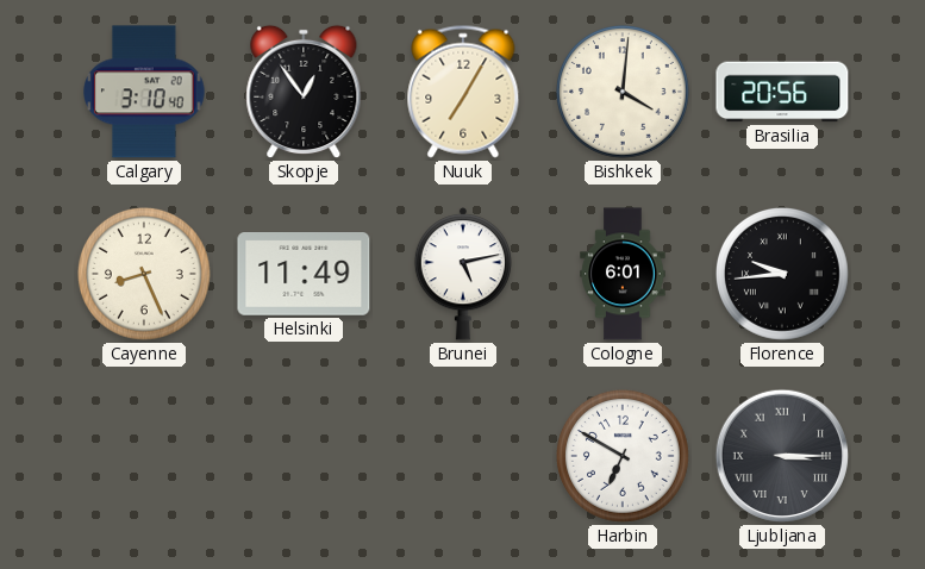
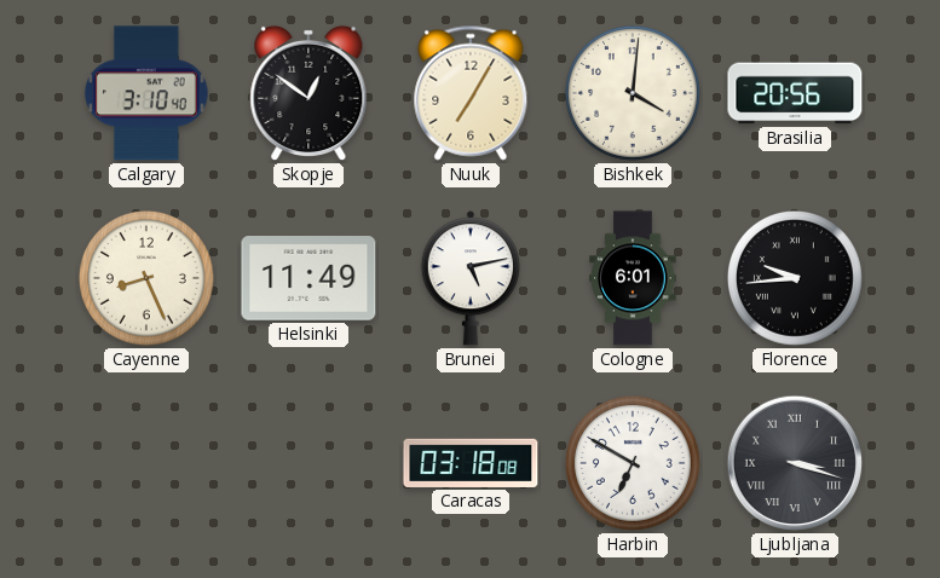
Skopje: 12:54 -> 12:51
Caracas: none -> 03:18
Ljubljana: 3:15 -> 3:18
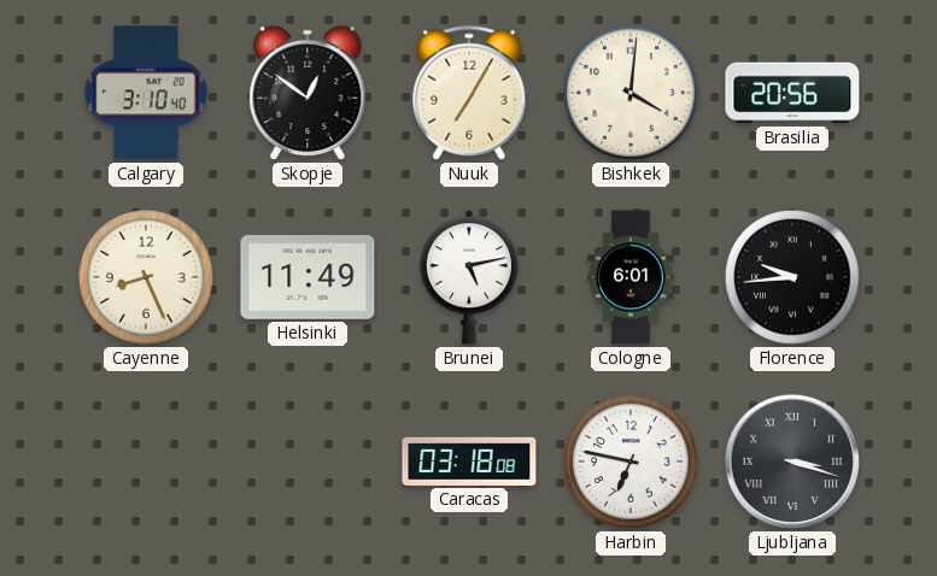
Harbin: 6:50 -> 6:47
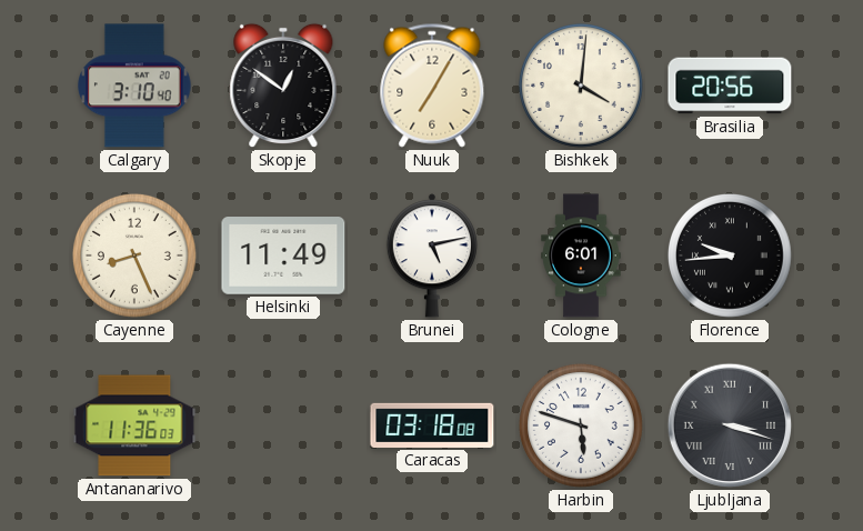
Antananarivo: none -> 11:36
Harbin: 6:47 -> 5:48
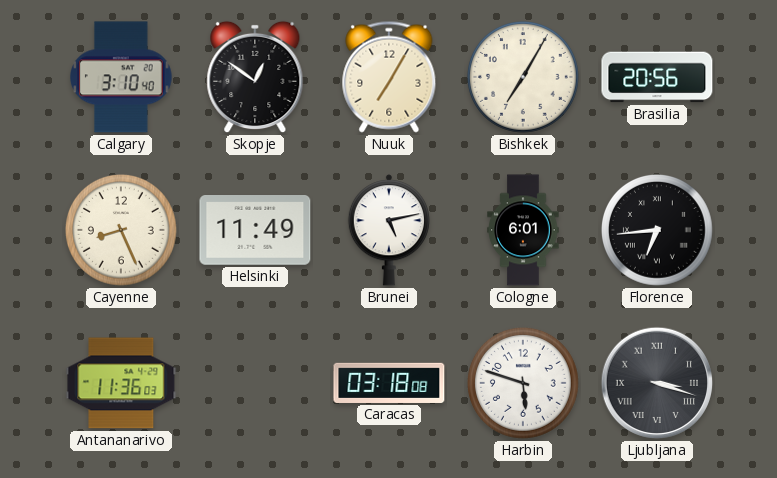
Bishkek: 4:01 -> 7:05
Florence: 9:44 -> 6:44
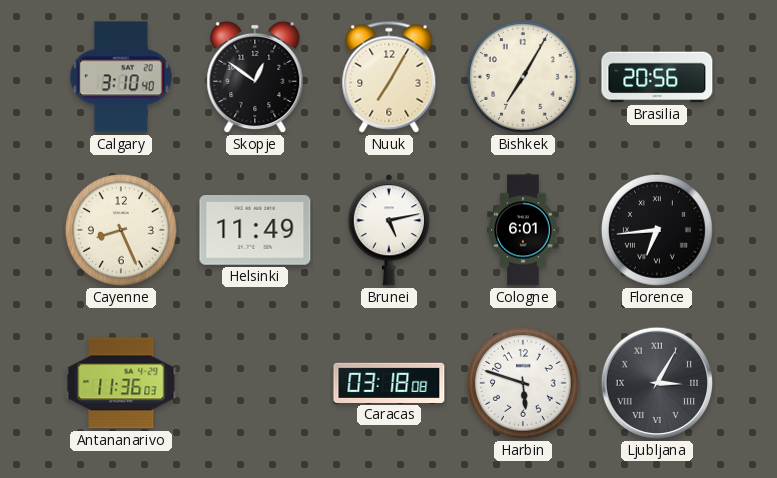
Ljubljana: 3:18 -> 3:05
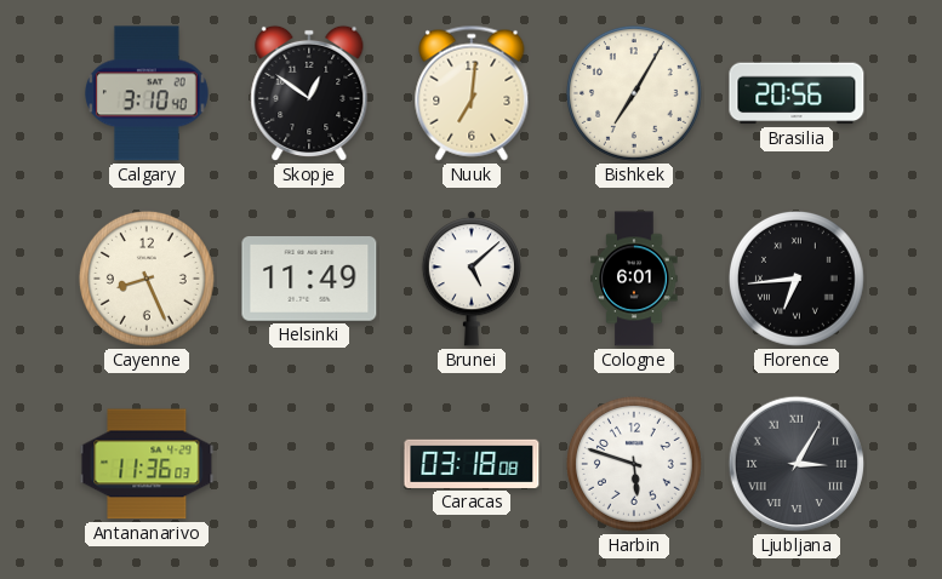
Nuuk: 7:05 -> 7:01
Brunei: 5:13 -> 5:08
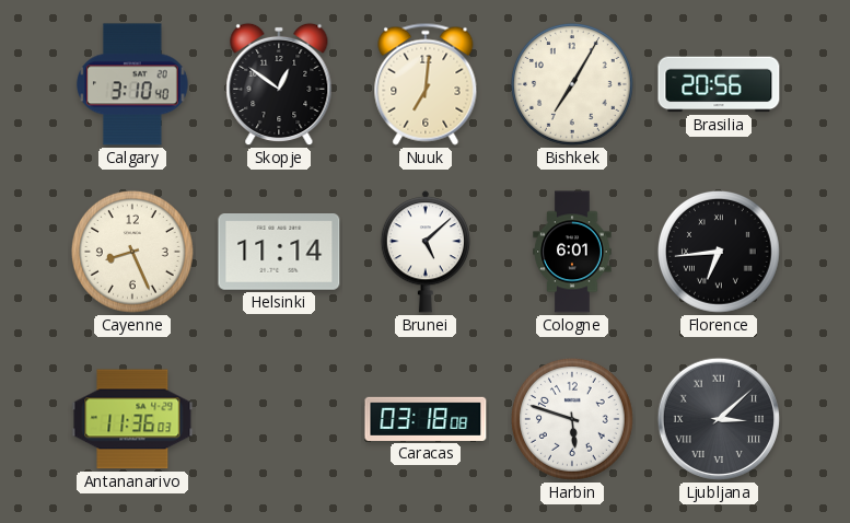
Helsinki: 11:49 -> 11:14
Ljubljana: 3:05 -> 3:08
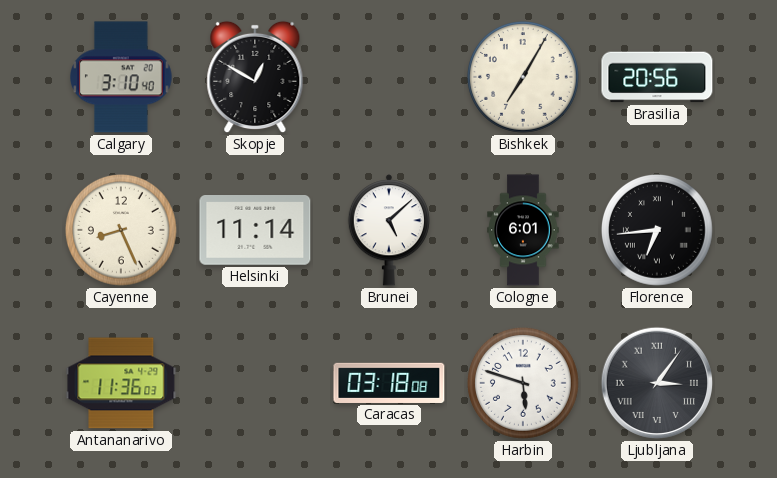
Skopje: 12:51 -> 12:50
Nuuk: 7:01 -> none
Ljubljana: 3:08 -> 3:06
